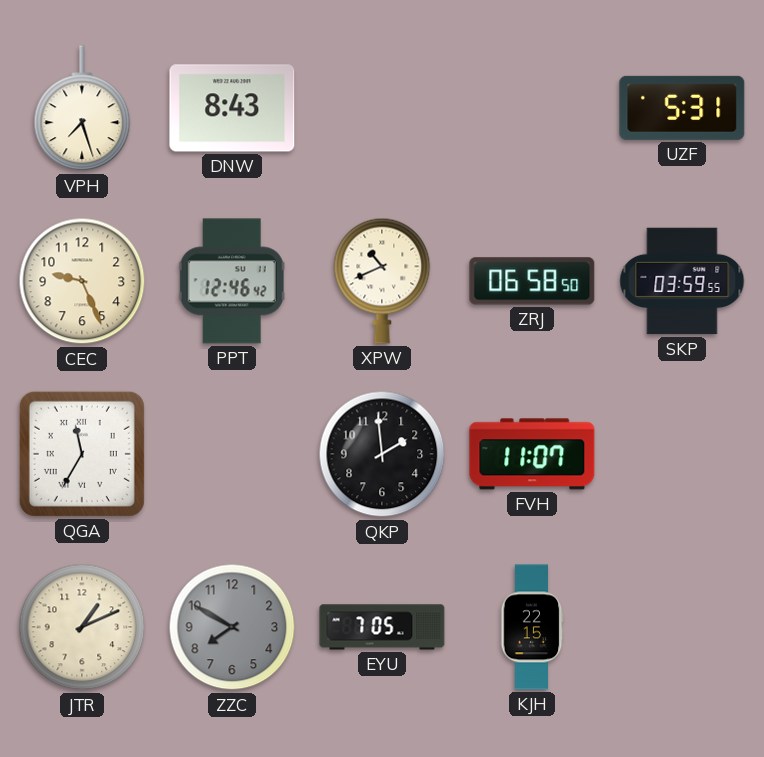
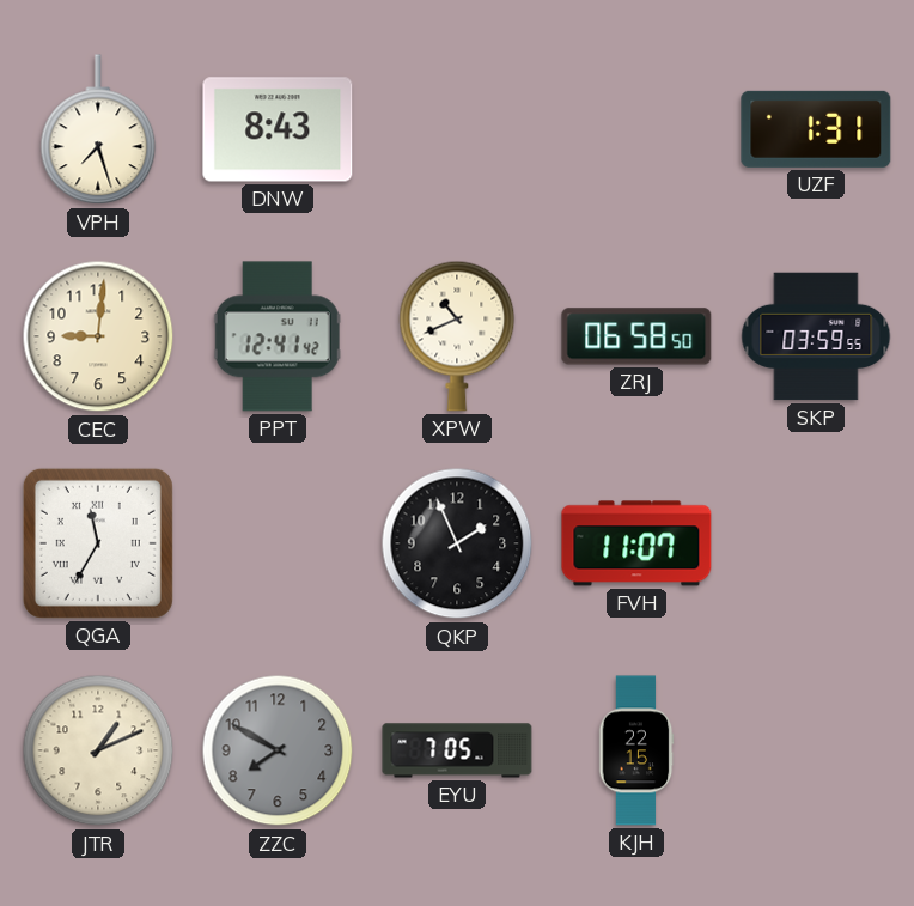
UZF: 5:31 -> 1:31
CEC: 9:26 -> 9:01
PPT: 12:46 -> 12:41
QKP: 1:59 -> 1:56
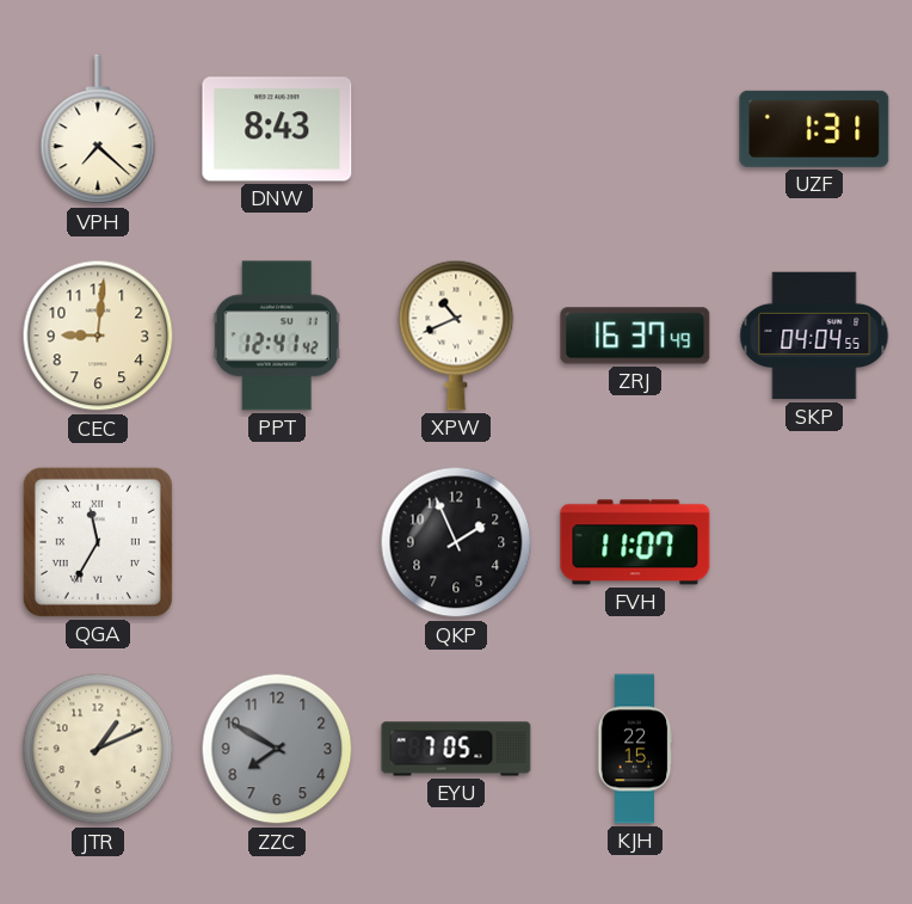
VPH: 7:27 -> 7:22
ZRJ: 06:58 -> 16:37
SKP: 03:59 -> 04:04
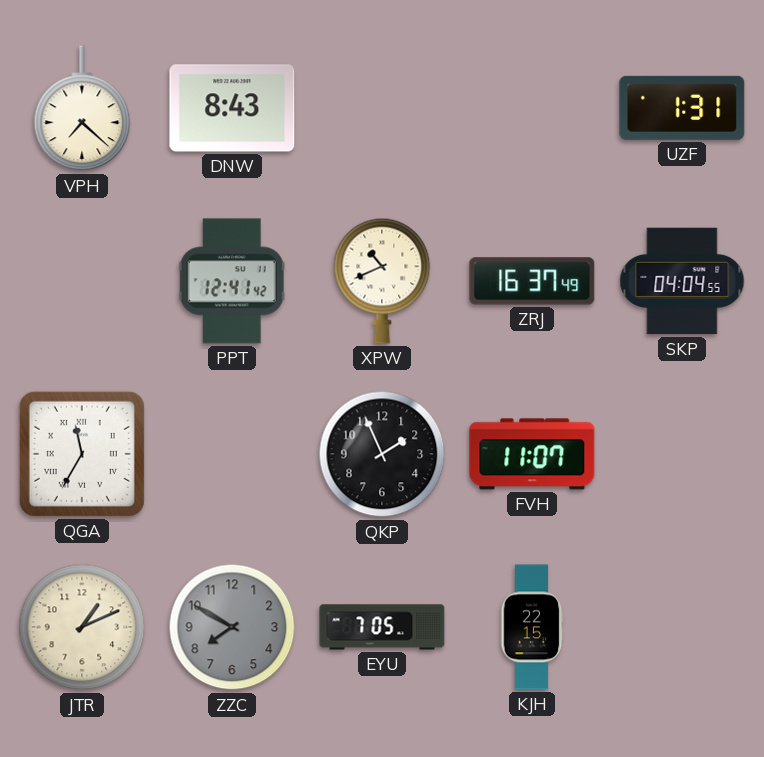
CEC: 9:01 -> none
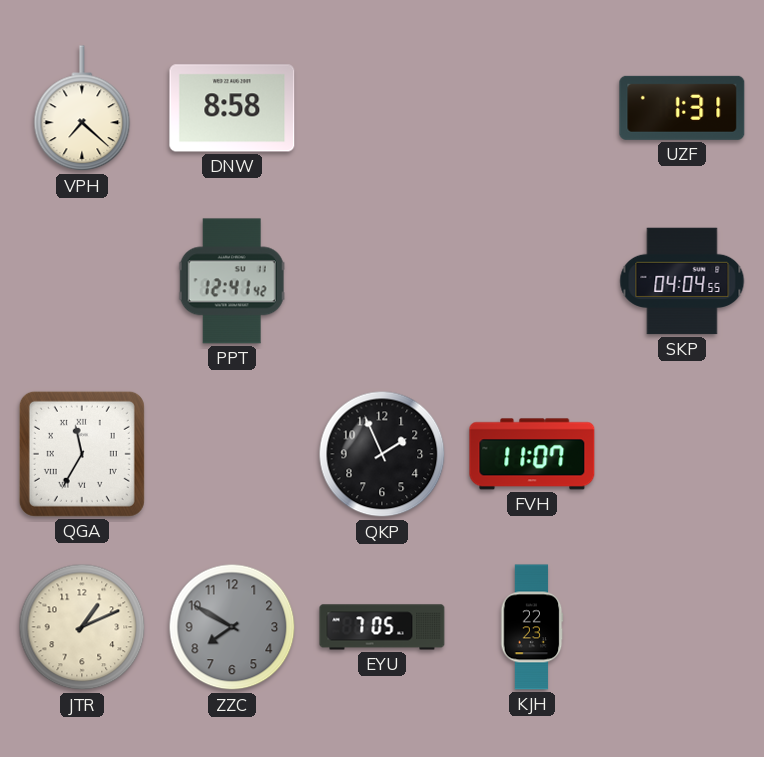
DNW: 8:43 -> 8:58
XPW: 10:41 -> none
ZRJ: 16:37 -> none
KJH: 22:15 -> 22:23
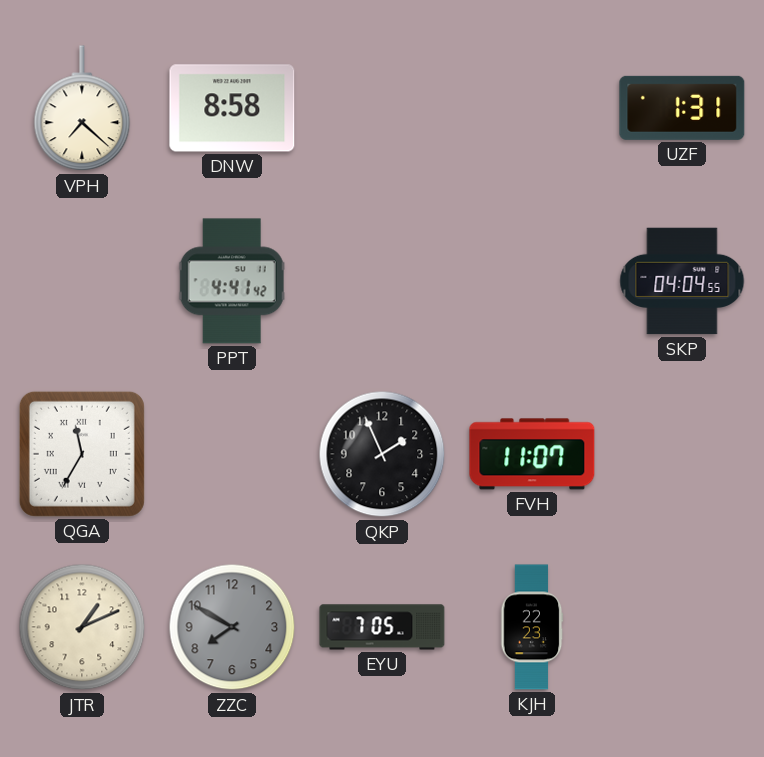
PPT: 12:41 -> 4:41
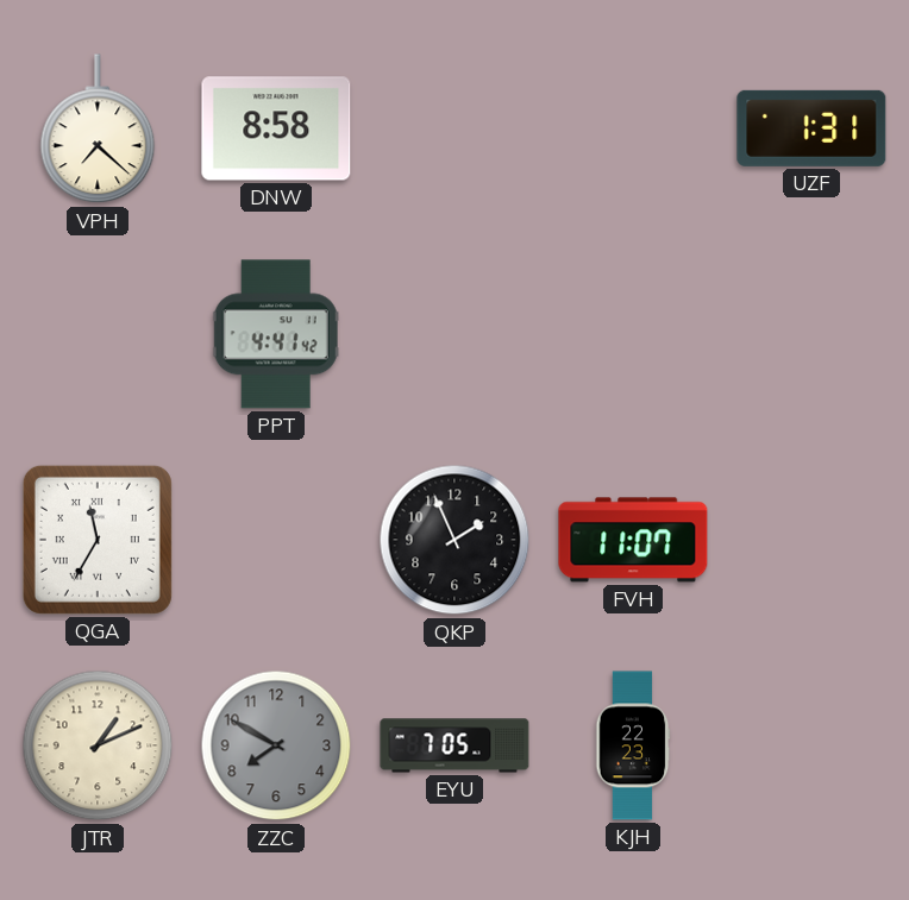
SKP: 04:04 -> none
